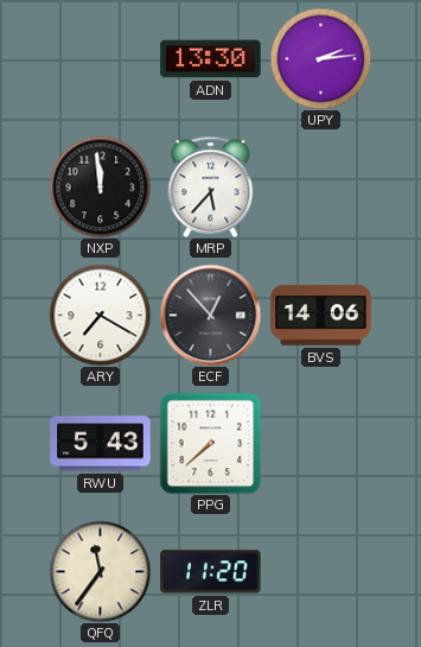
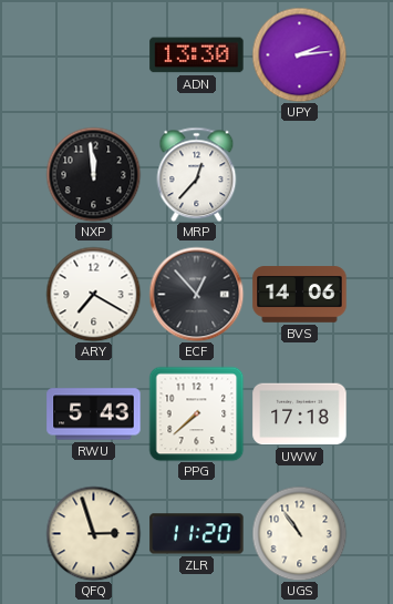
MRP: 5:37 -> 12:37
UWW: none -> 17:18
QFQ: 11:36 -> 2:57
UGS: none -> 10:54
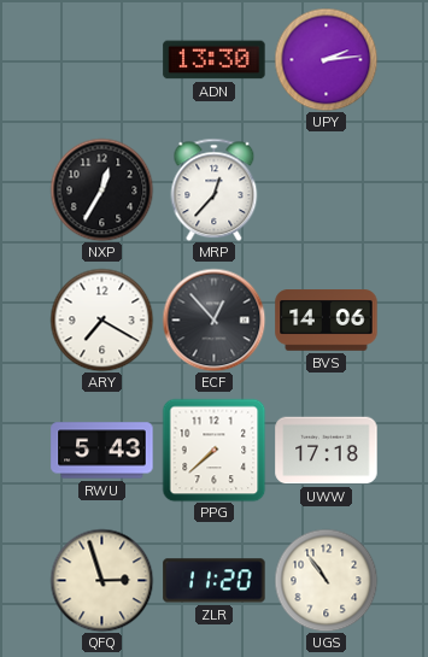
NXP: 11:59 -> 12:35
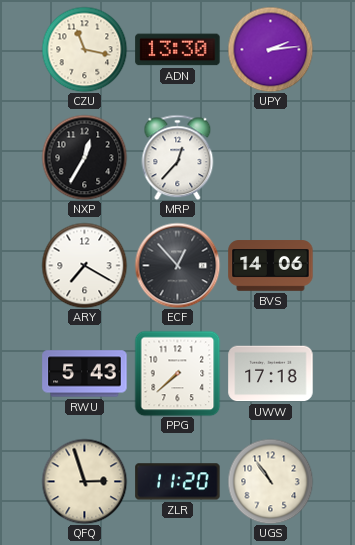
CZU: none -> 11:17
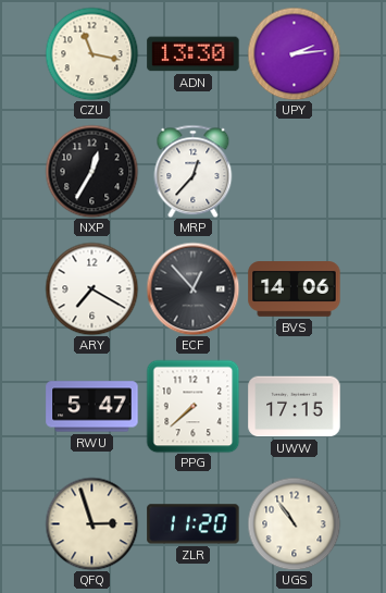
RWU: 5:43 -> 5:47
UWW: 17:18 -> 17:15
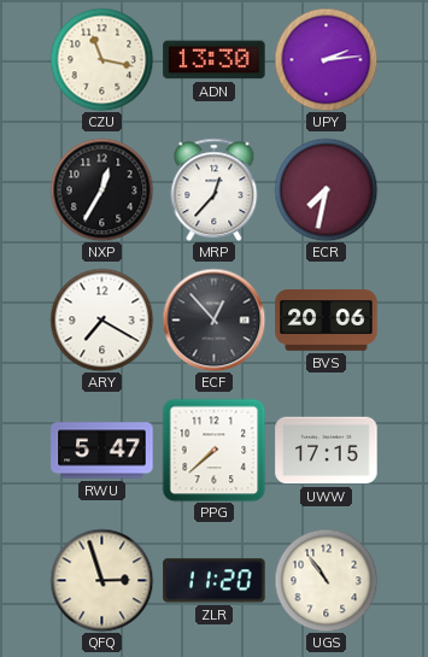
ECR: none -> 7:32
BVS: 14:06 -> 20:06
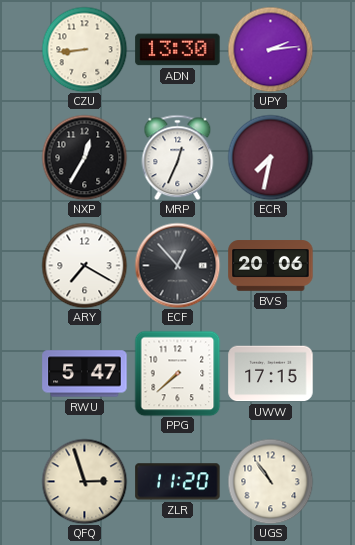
CZU: 11:17 -> 8:44
MRP: 12:37 -> 12:34
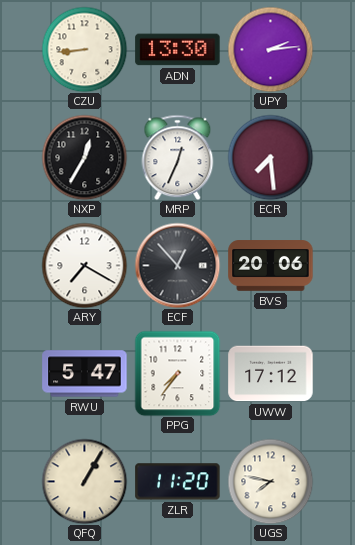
ECR: 7:32 -> 7:29
PPG: 7:38 -> 7:36
UWW: 17:15 -> 17:12
QFQ: 2:57 -> 1:05
UGS: 10:54 -> 7:47
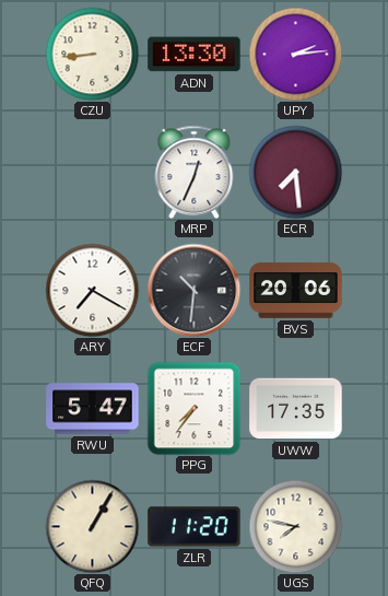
NXP: 12:35 -> none
ECF: 12:53 -> 10:31
UWW: 17:12 -> 17:35
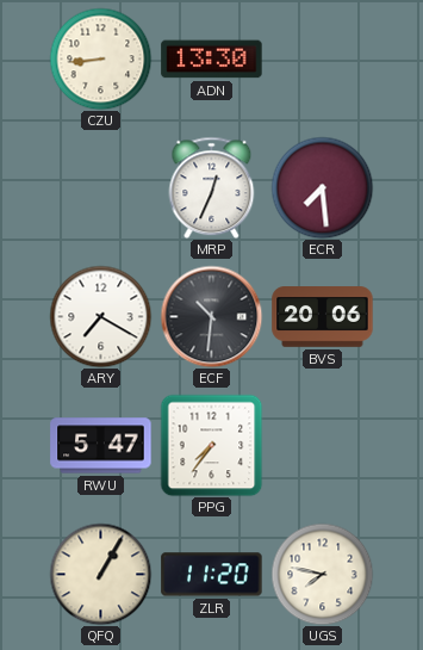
UPY: 2:14 -> none
UWW: 17:35 -> none
